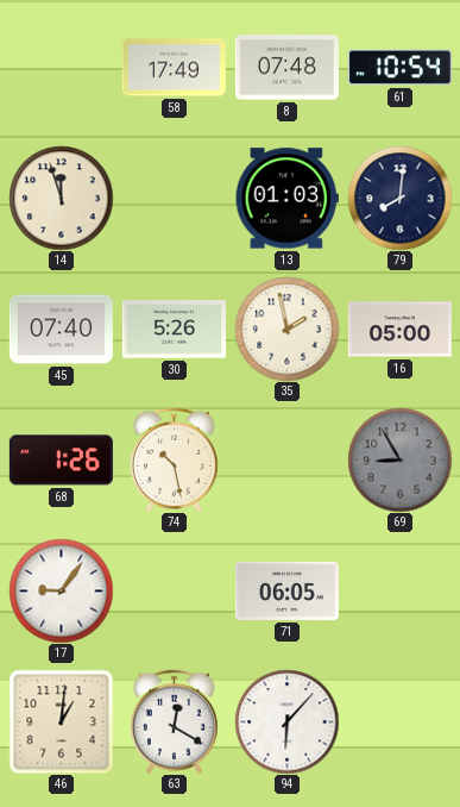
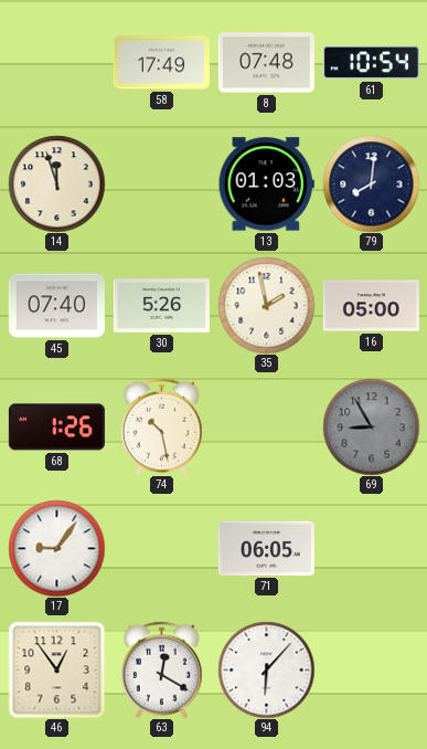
46: 1:01 -> 12:54
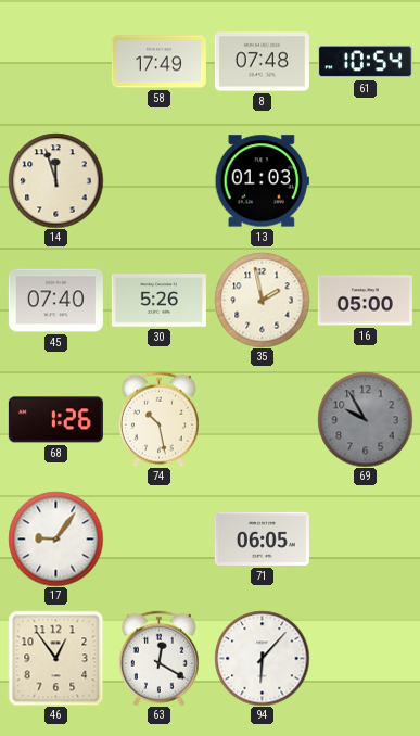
79: 8:01 -> none
69: 8:55 -> 9:55
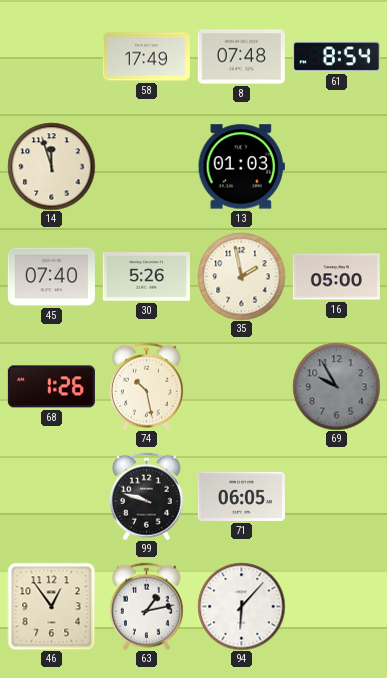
61: 10:54 -> 8:54
17: 9:06 -> none
99: none -> 9:48
63: 12:20 -> 1:13
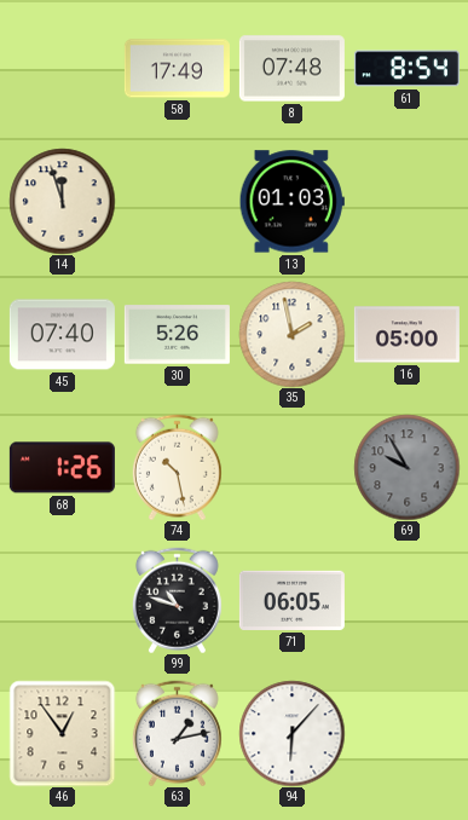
99: 9:48 -> 10:48
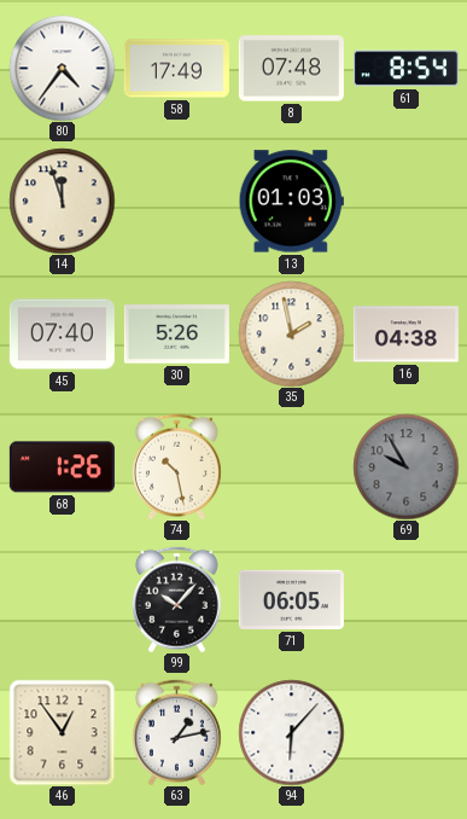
80: none -> 4:36
16: 05:00 -> 04:38
99: 10:48 -> 10:07
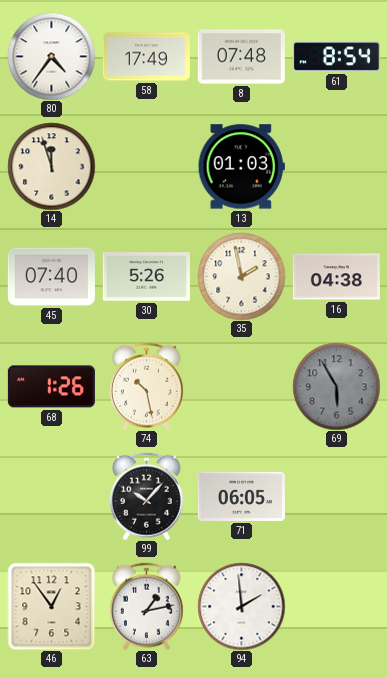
69: 9:55 -> 5:55
94: 6:07 -> 1:59
